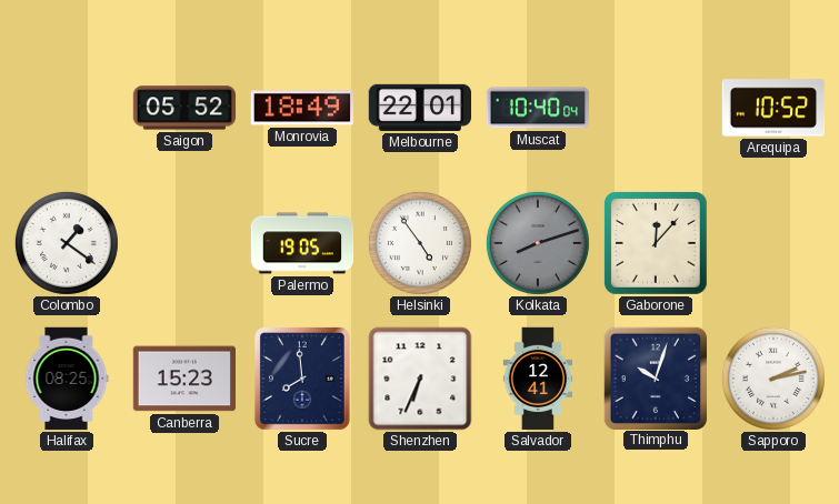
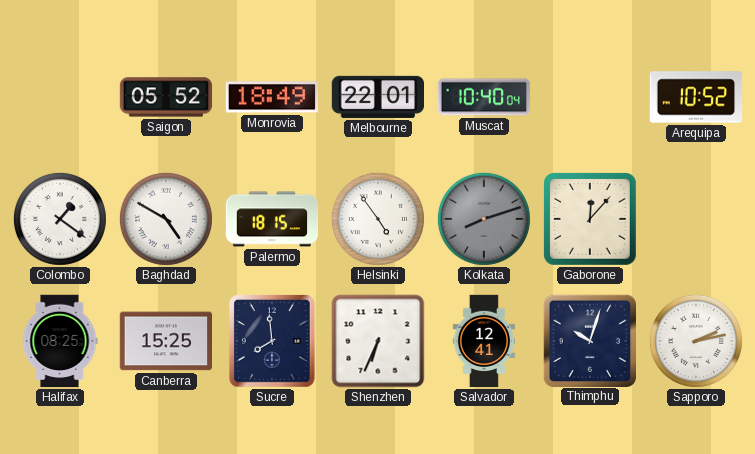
Baghdad: none -> 4:50
Palermo: 19:05 -> 18:15
Canberra: 15:23 -> 15:25
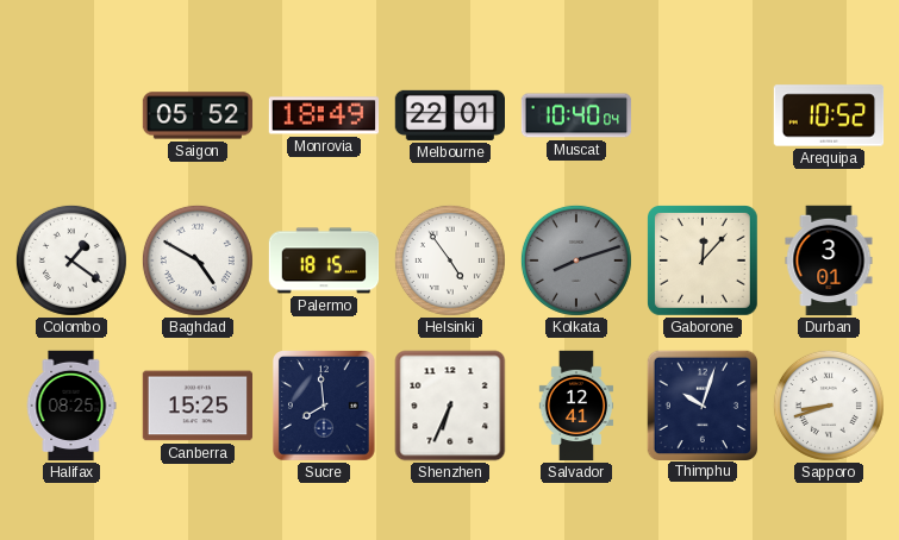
Durban: none -> 3:01
Sapporo: 2:13 -> 8:42
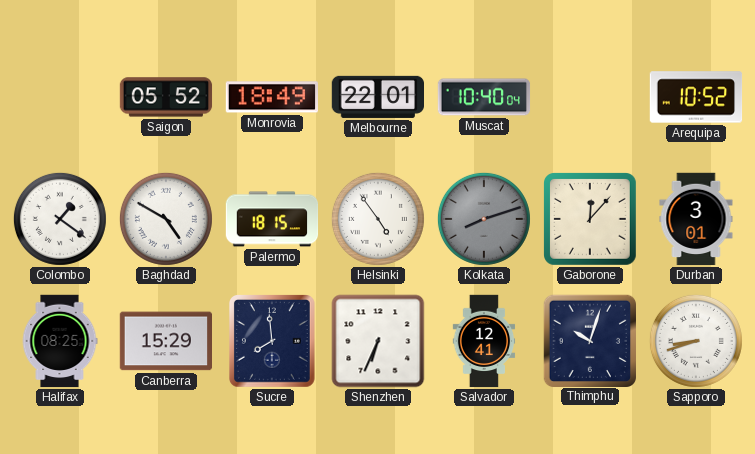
Canberra: 15:25 -> 15:29
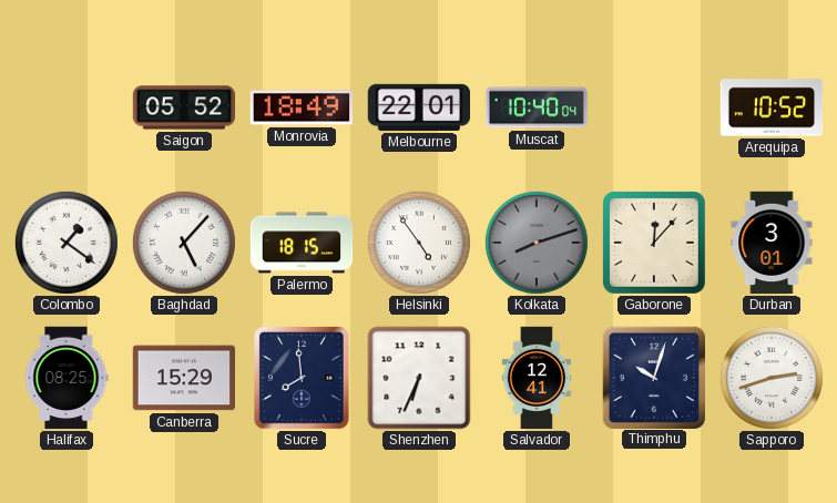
Baghdad: 4:50 -> 5:07
Sapporo: 8:42 -> 2:42
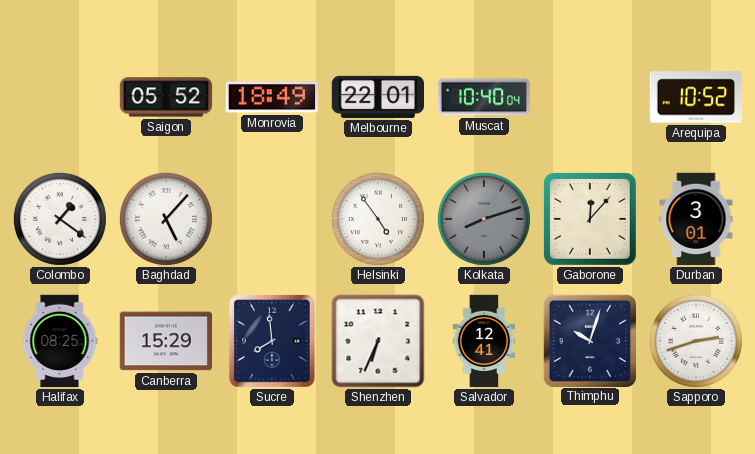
Palermo: 18:15 -> none
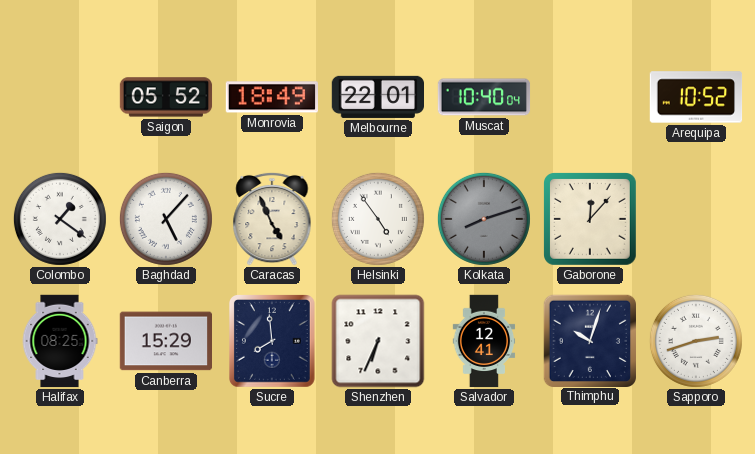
Caracas: none -> 4:56
Durban: 3:01 -> none
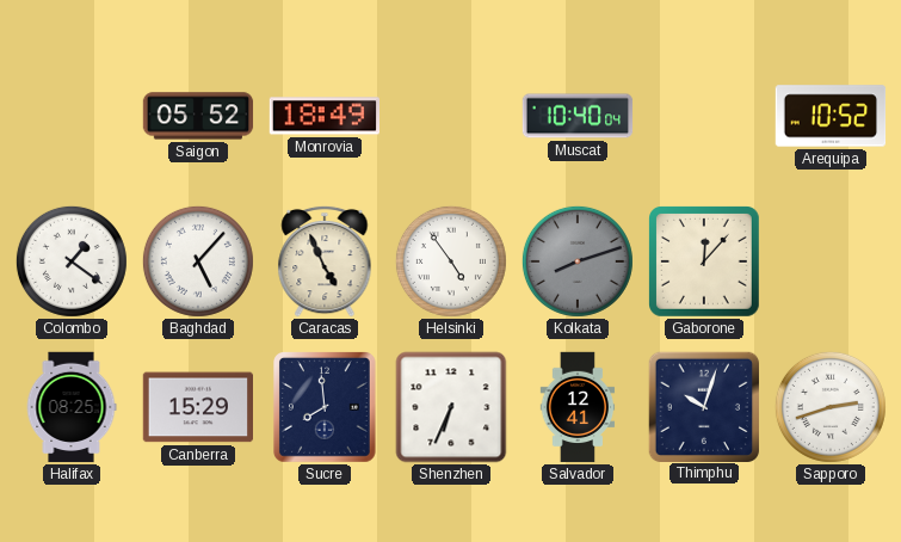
Melbourne: 22:01 -> none
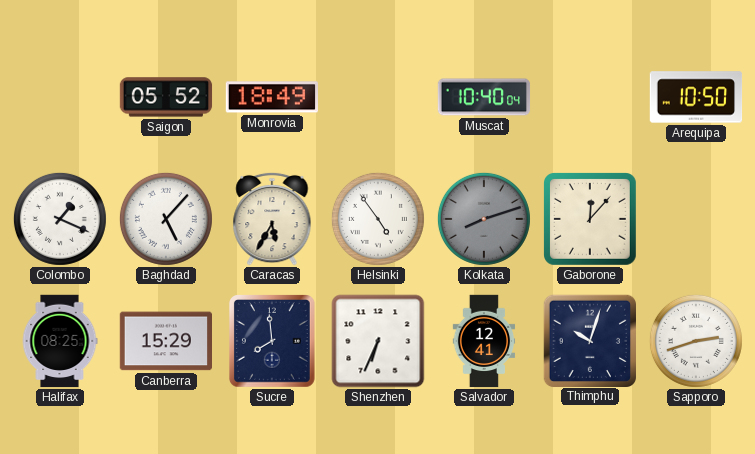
Arequipa: 10:52 -> 10:50
Colombo: 1:21 -> 1:19
Caracas: 4:56 -> 5:35
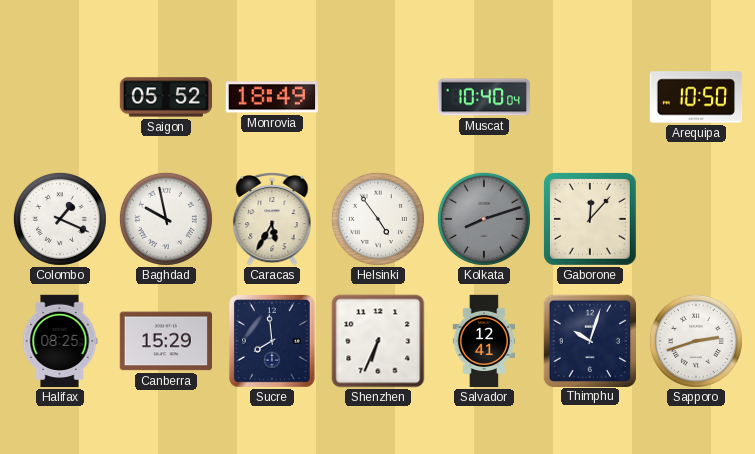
Baghdad: 5:07 -> 9:58
